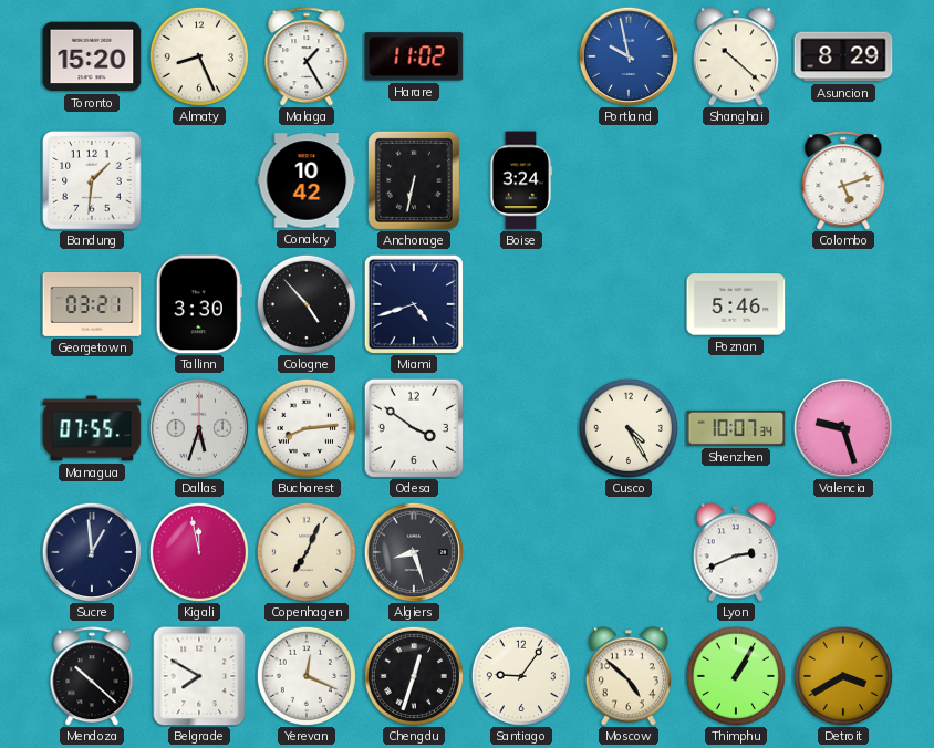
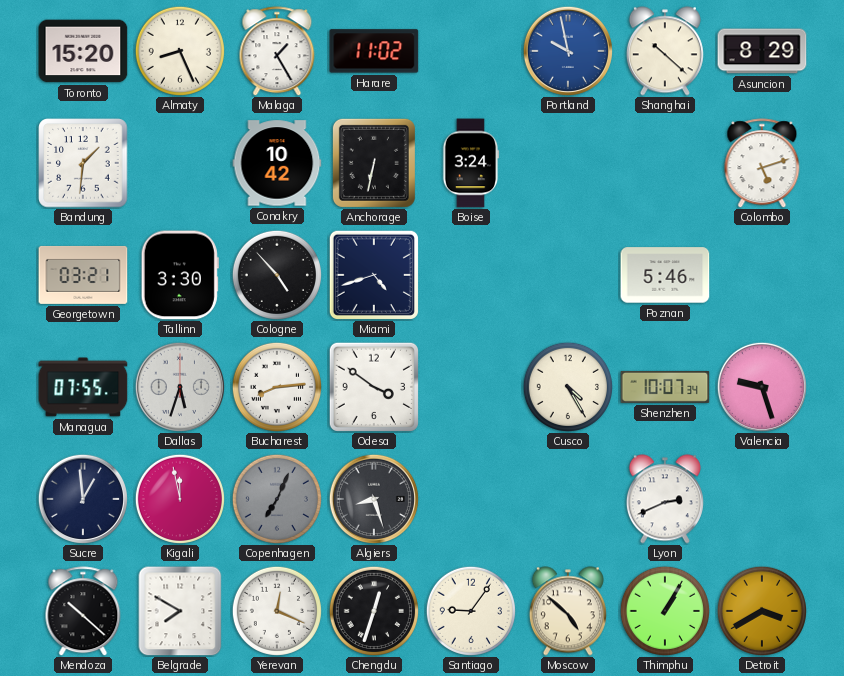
Copenhagen dial: cream -> grey
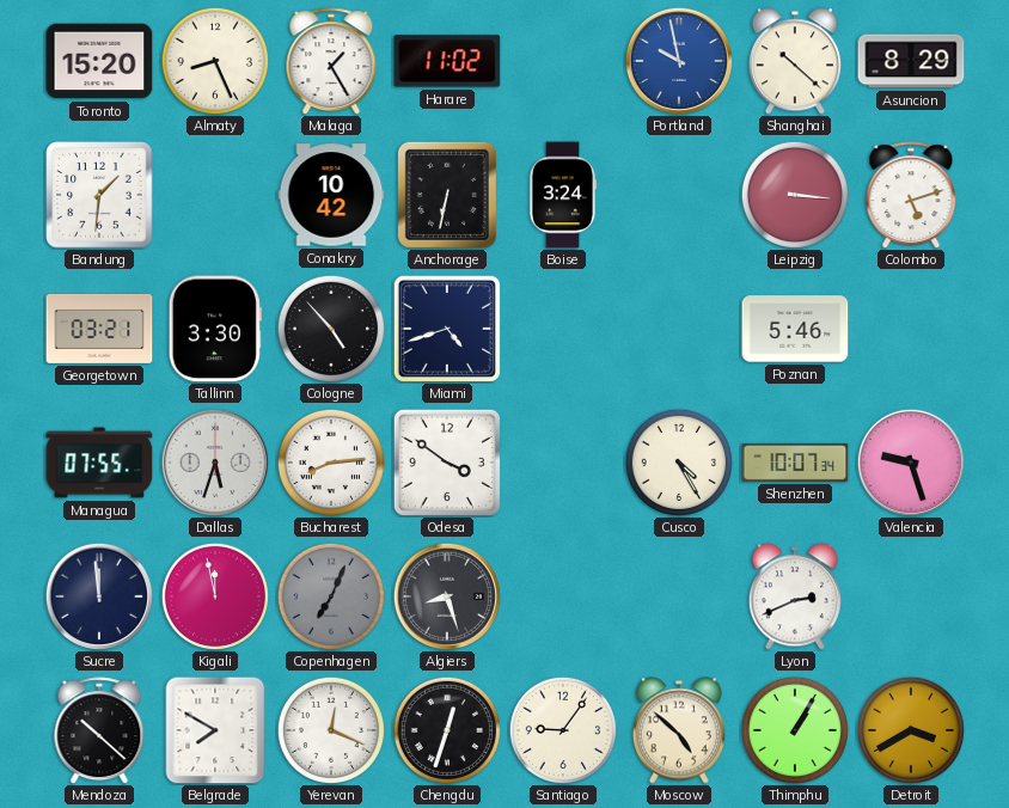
Leipzig: none -> 3:16
Sucre: 12:59 -> 11:59
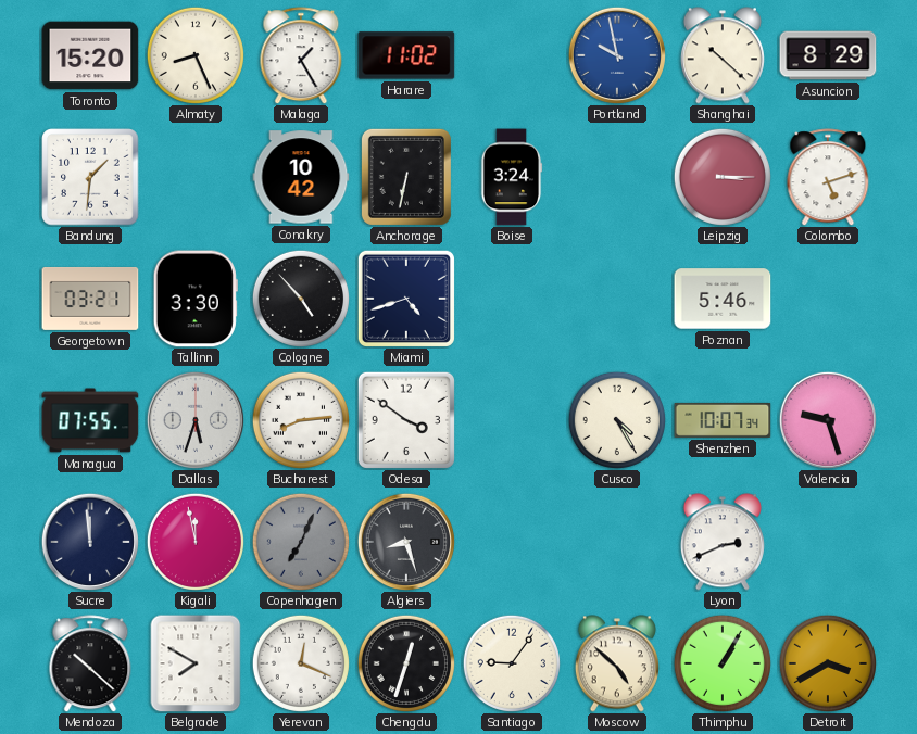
Leipzig: 3:16 -> 3:15
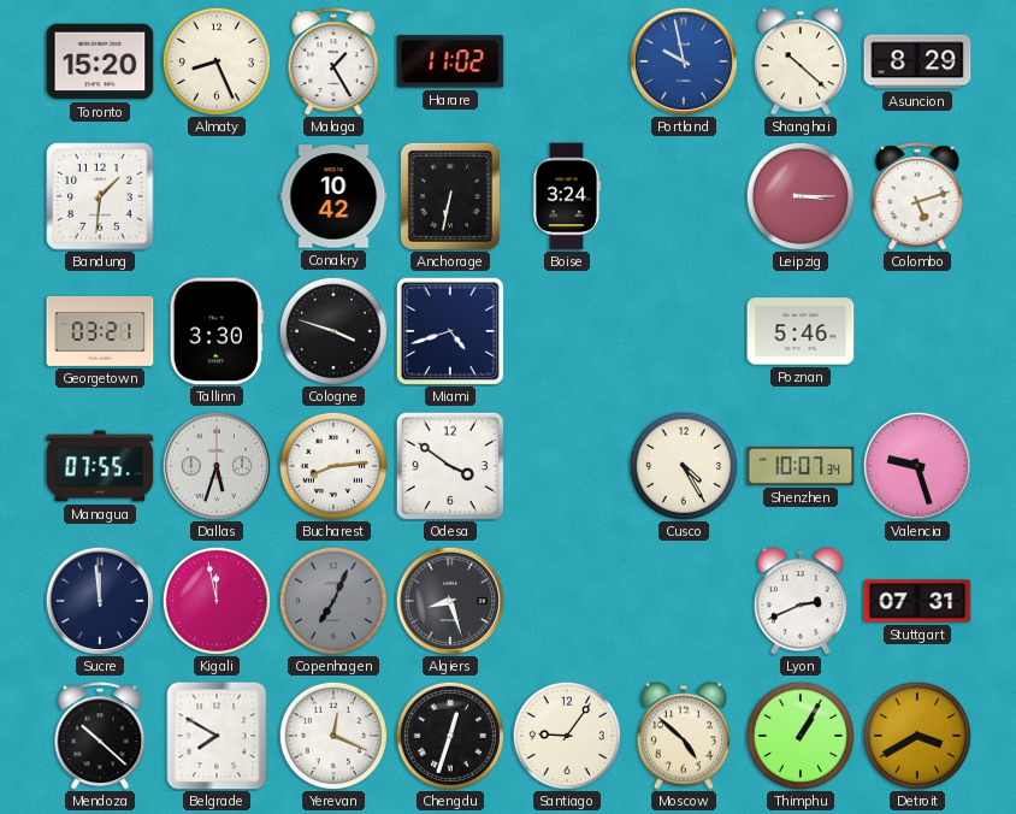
Cologne: 4:53 -> 3:48
Stuttgart: none -> 07:31
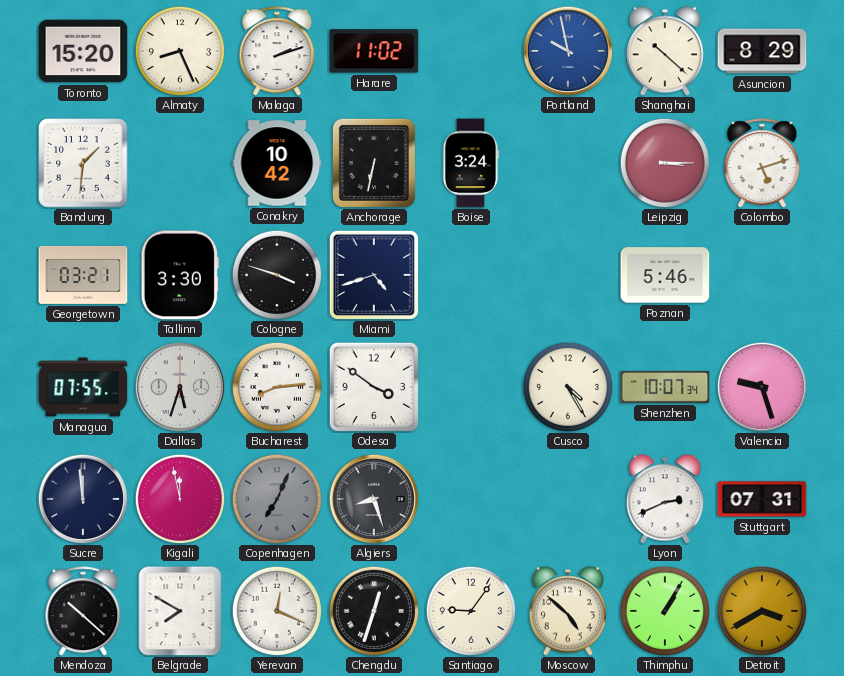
Malaga: 1:25 -> 2:12
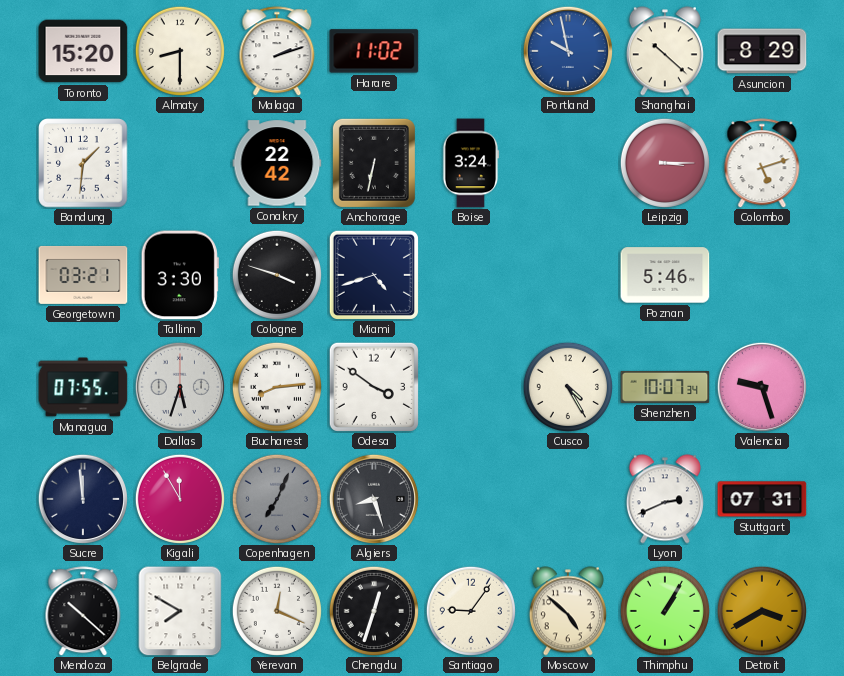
Almaty: 8:26 -> 8:30
Conakry: 10:42 -> 22:42
Kigali: 11:58 -> 11:55
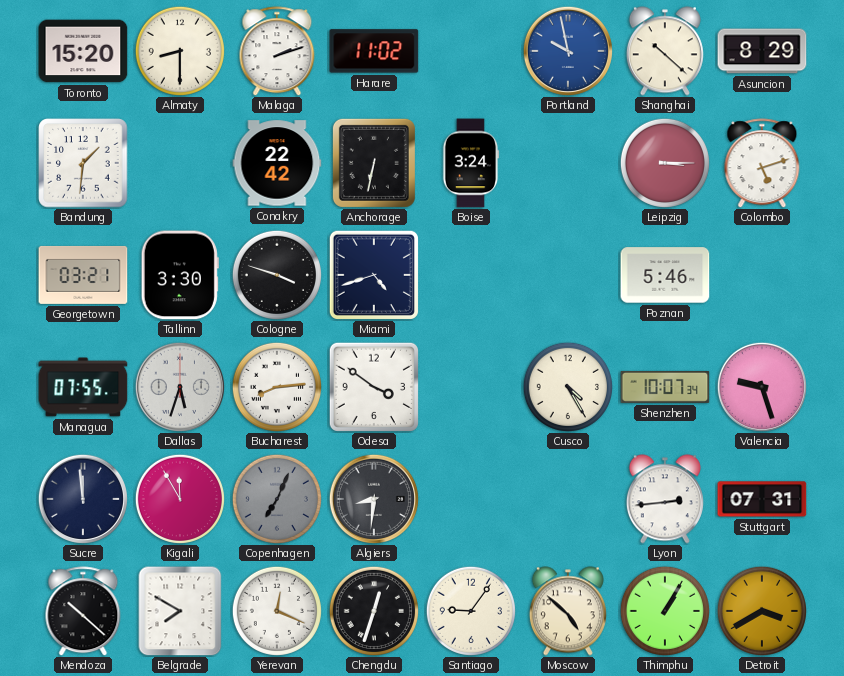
Algiers: 8:27 -> 8:31
Lyon: 2:41 -> 2:44
